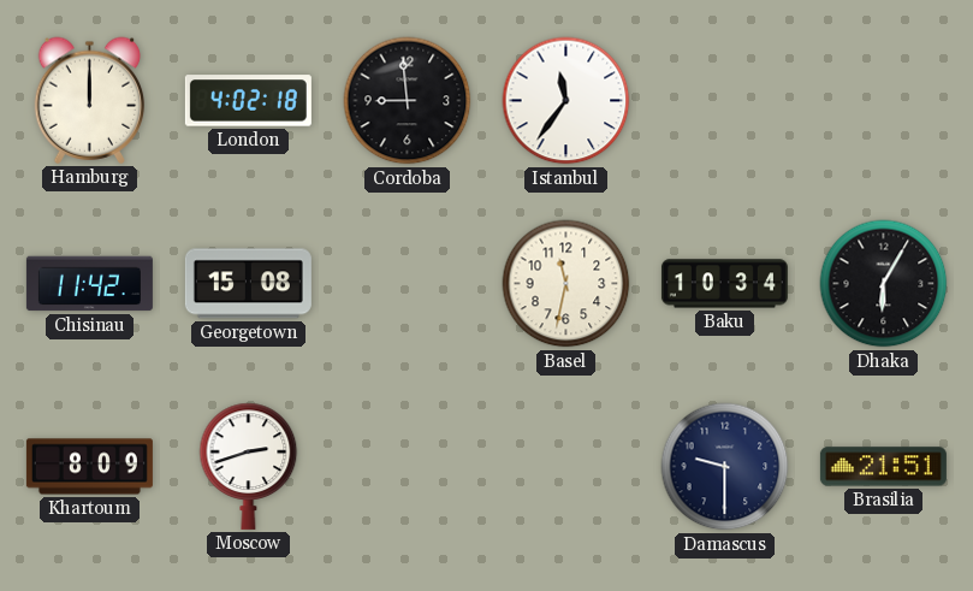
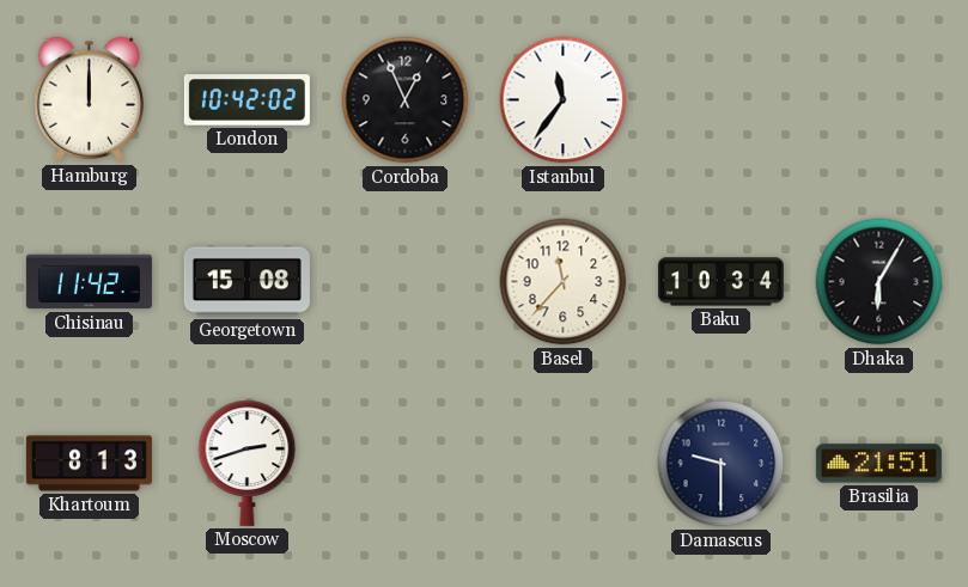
London: 4:02 -> 10:42
Cordoba: 8:59 -> 12:56
Basel: 11:32 -> 11:37
Khartoum: 8:09 -> 8:13
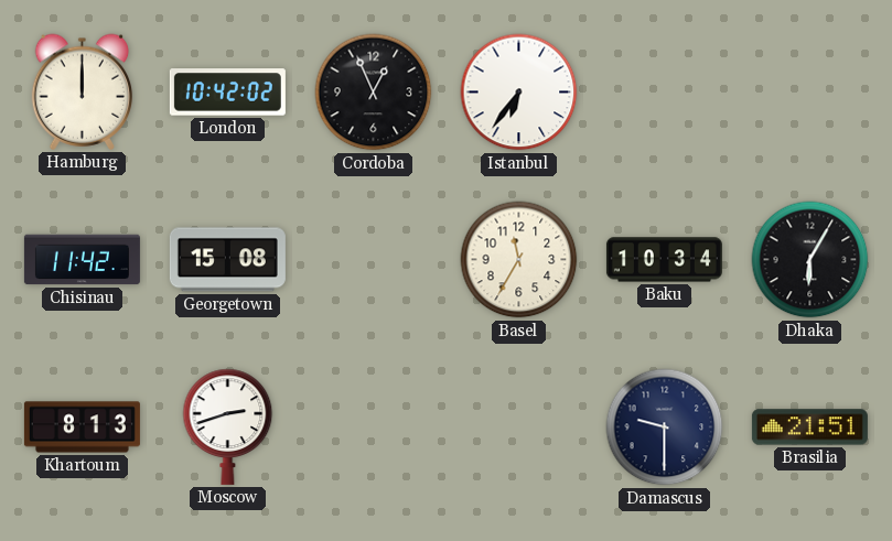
Istanbul: 11:36 -> 6:36
Basel: 11:37 -> 11:35
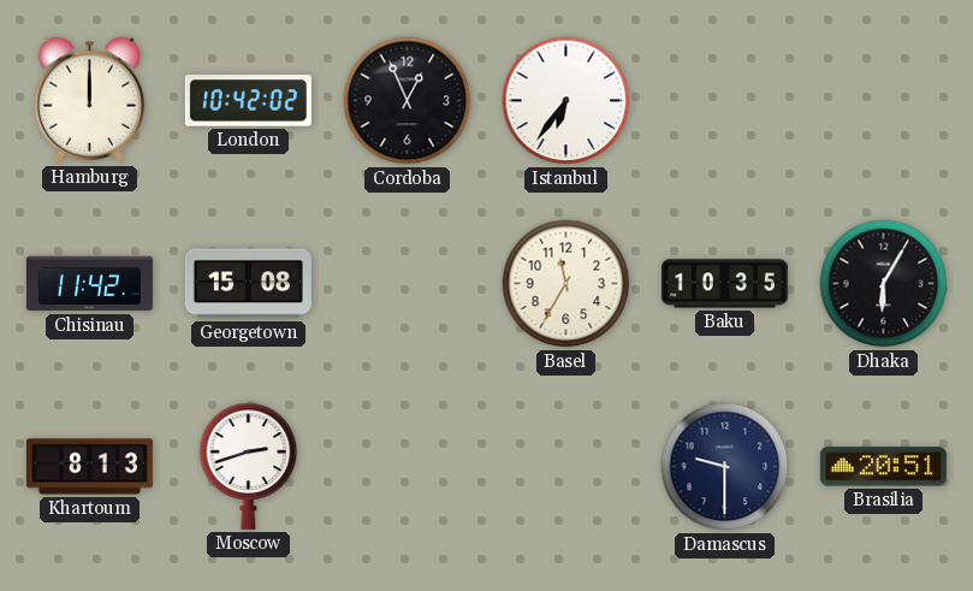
Baku: 10:34 -> 10:35
Brasilia: 21:51 -> 20:51
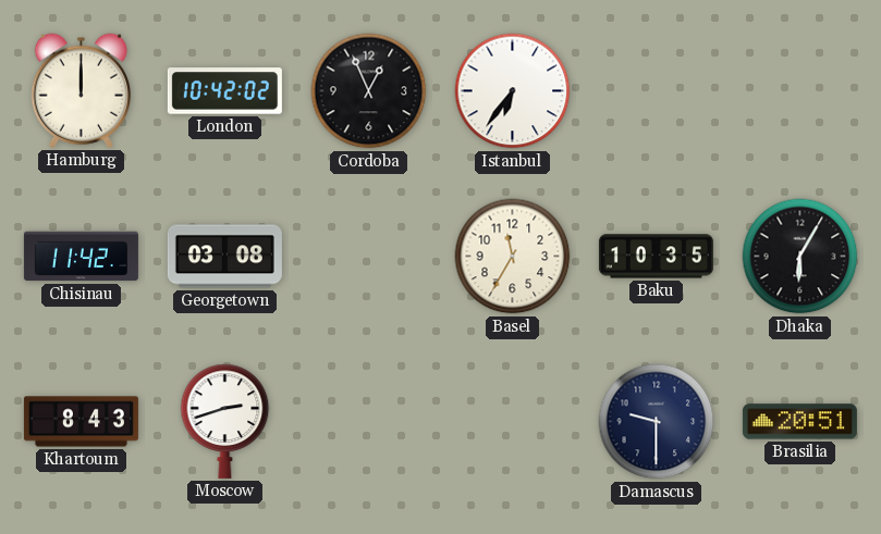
Georgetown: 15:08 -> 03:08
Khartoum: 8:13 -> 8:43
